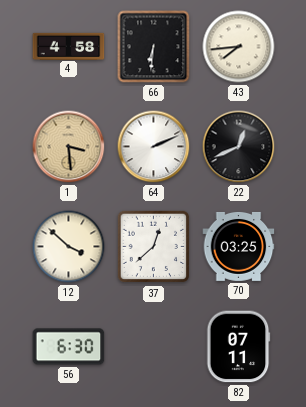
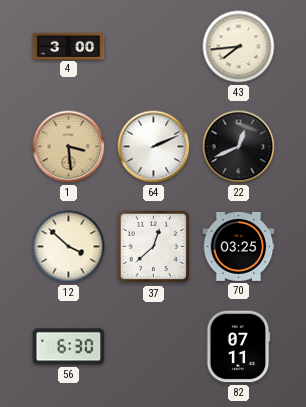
4: 4:58 -> 3:00
66: 6:31 -> none
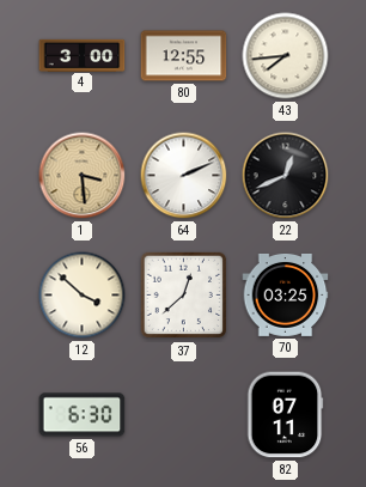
80: none -> 12:55
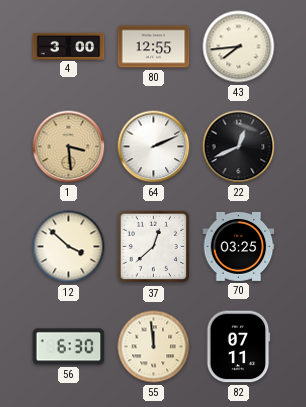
55: none -> 11:59
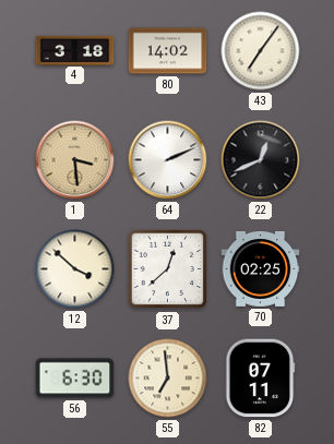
4: 3:00 -> 3:18
80: 12:55 -> 14:02
43: 7:44 -> 7:06
70: 03:25 -> 02:25
55: 11:59 -> 6:59
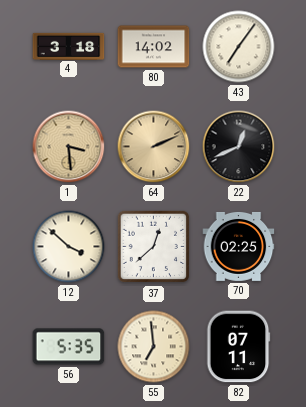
64 dial: white -> champagne
56: 6:30 -> 5:35
